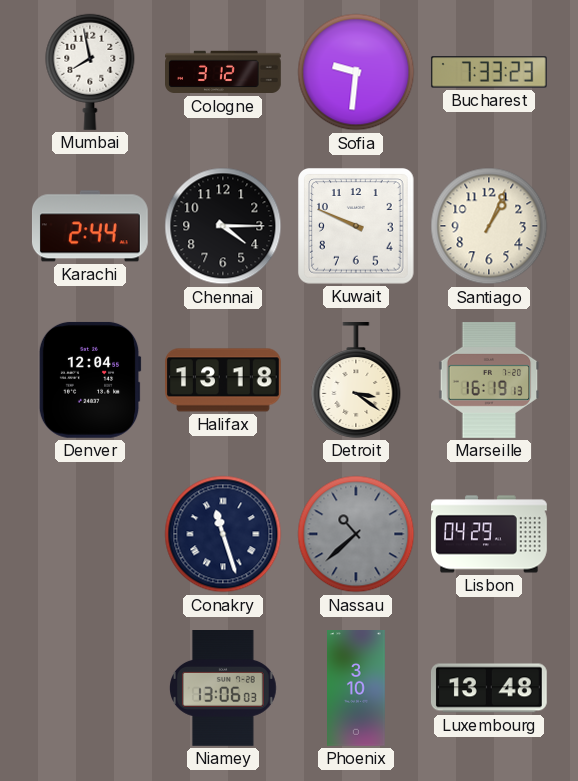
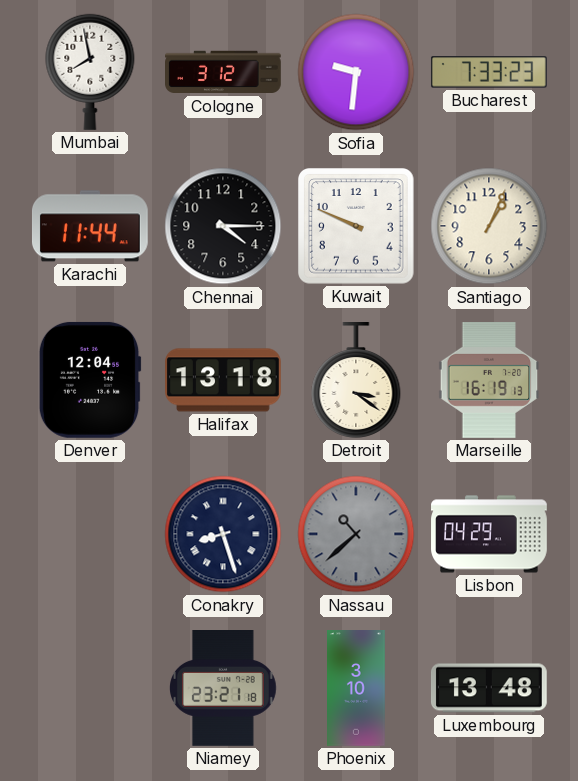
Karachi: 2:44 -> 11:44
Conakry: 11:27 -> 8:27
Niamey: 13:06 -> 23:21
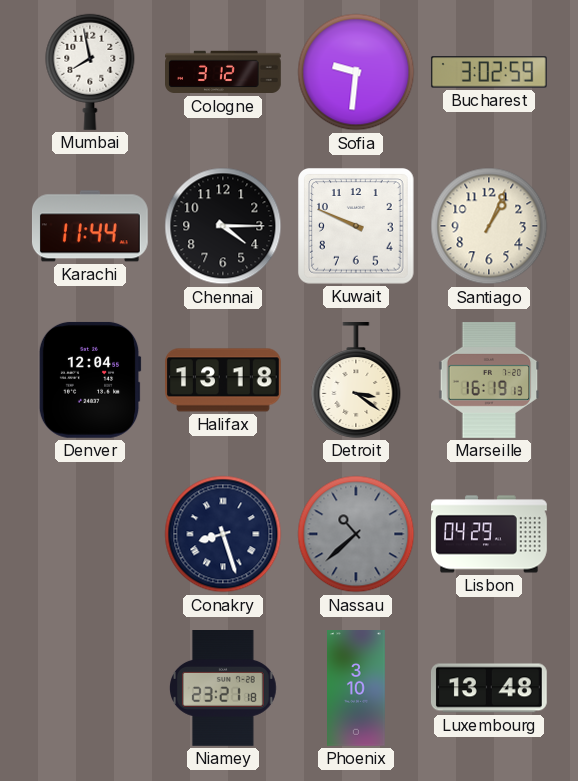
Bucharest: 7:33 -> 3:02
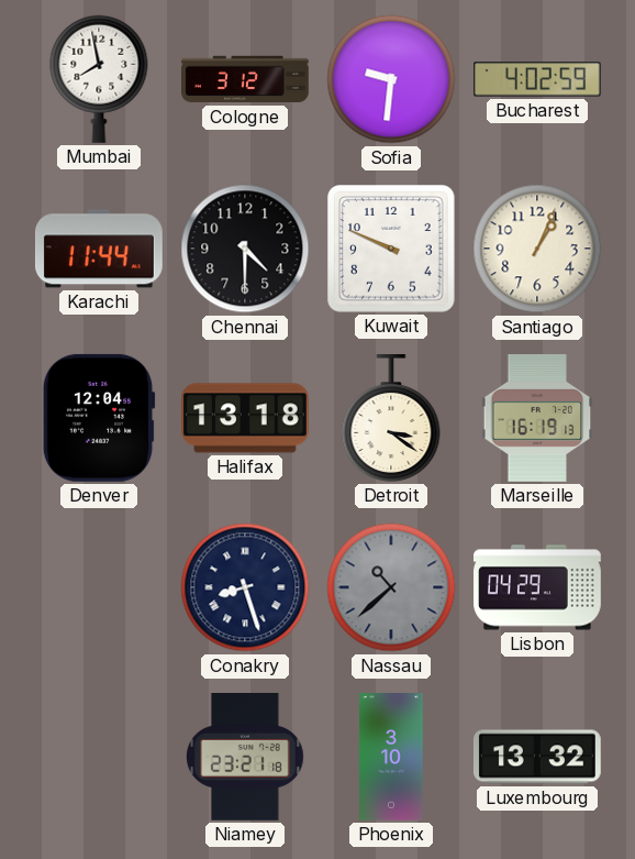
Bucharest: 3:02 -> 4:02
Chennai: 4:15 -> 4:30
Luxembourg: 13:48 -> 13:32
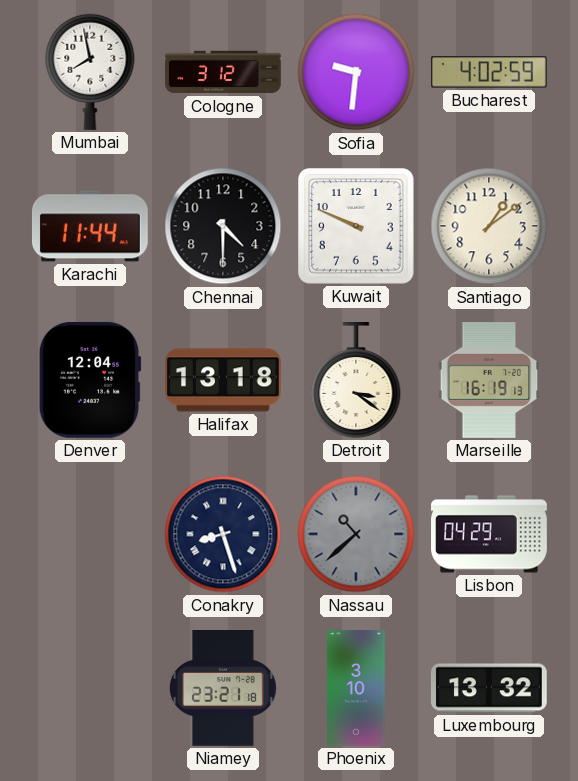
Santiago: 1:04 -> 1:09
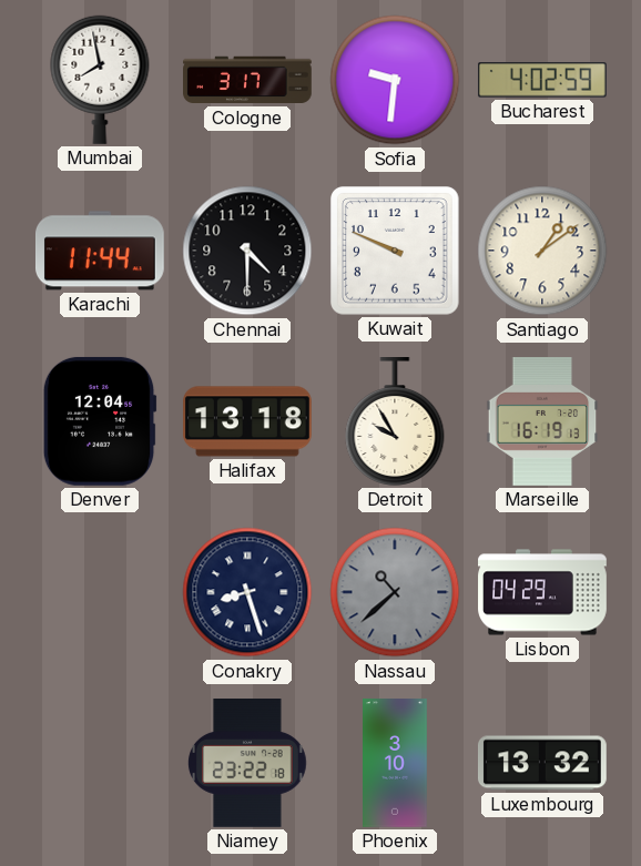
Cologne: 3:12 -> 3:17
Detroit: 3:21 -> 9:55
Niamey: 23:21 -> 23:22
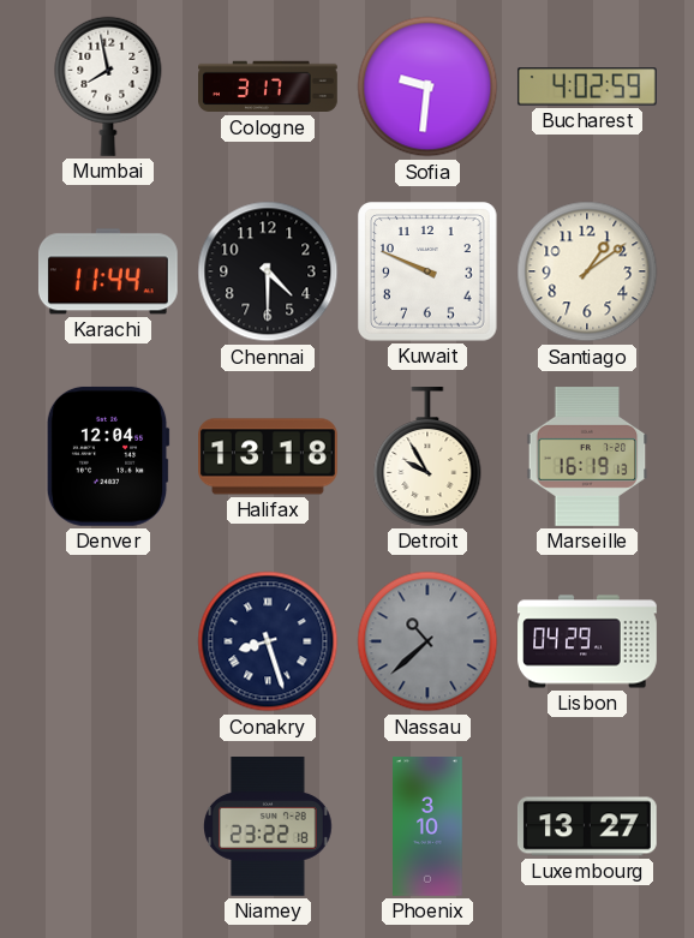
Luxembourg: 13:32 -> 13:27
